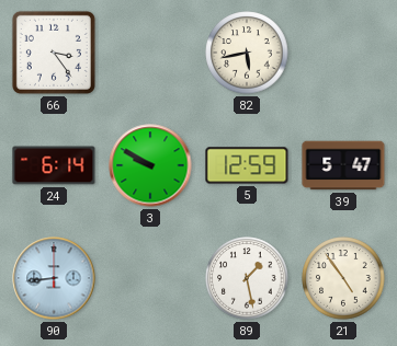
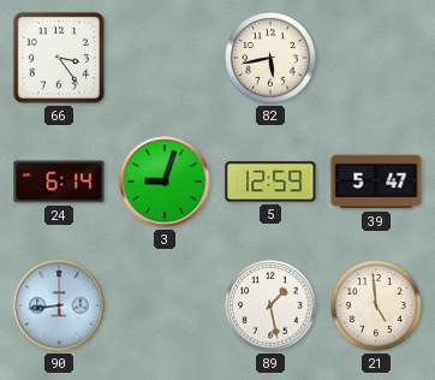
3: 9:50 -> 9:03
21: 4:54 -> 4:59
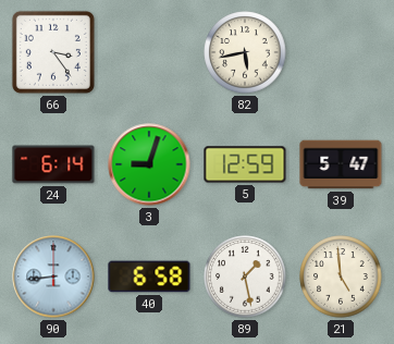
40: none -> 6:58
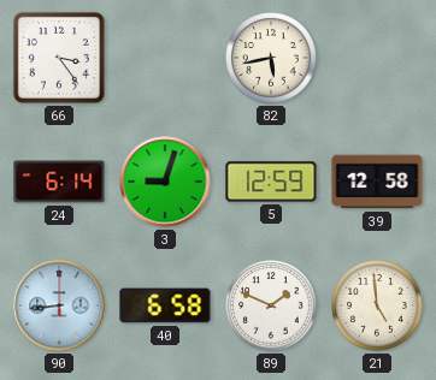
39: 5:47 -> 12:58
89: 1:28 -> 1:49
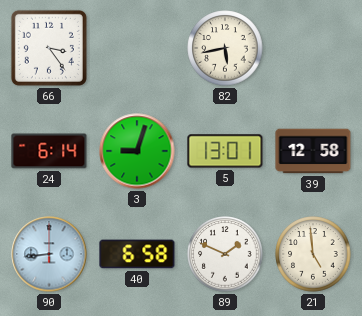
5: 12:59 -> 13:01
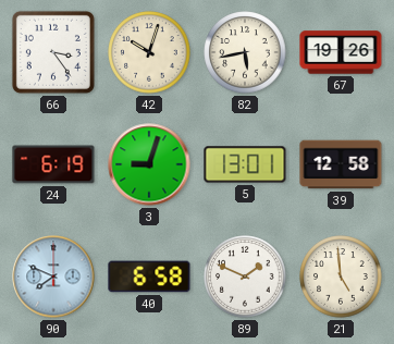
42: none -> 10:03
67: none -> 19:26
24: 6:14 -> 6:19
90: 8:44 -> 7:49
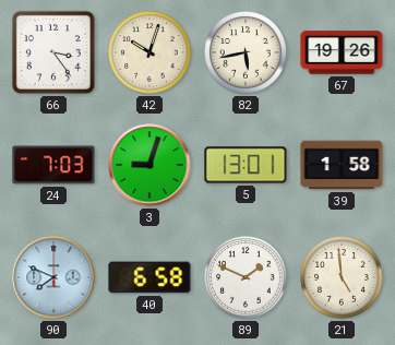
24: 6:19 -> 7:03
39: 12:58 -> 1:58
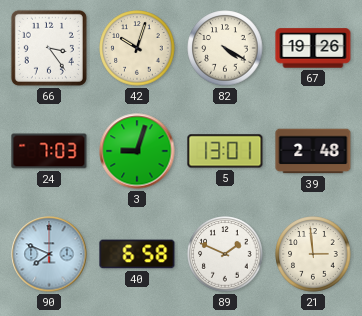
82: 5:43 -> 4:20
39: 1:58 -> 2:48
21: 4:59 -> 2:59
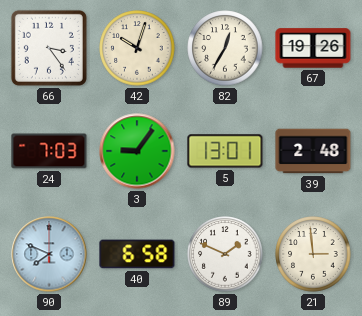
82: 4:20 -> 12:35
3: 9:03 -> 9:06
